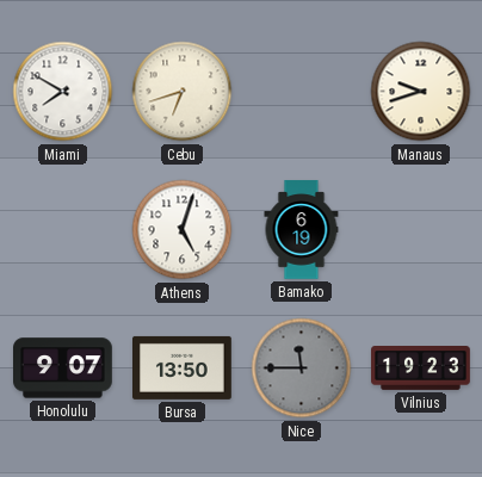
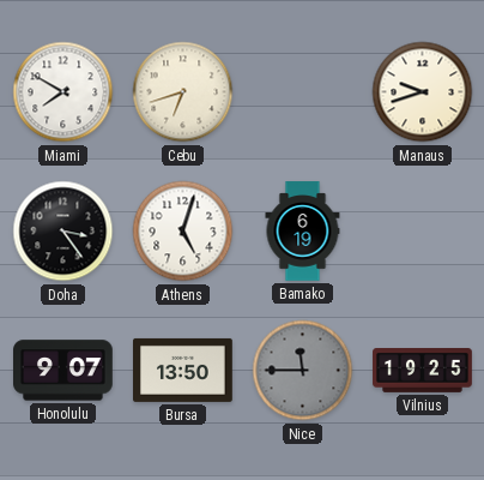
Doha: none -> 3:24
Vilnius: 19:23 -> 19:25
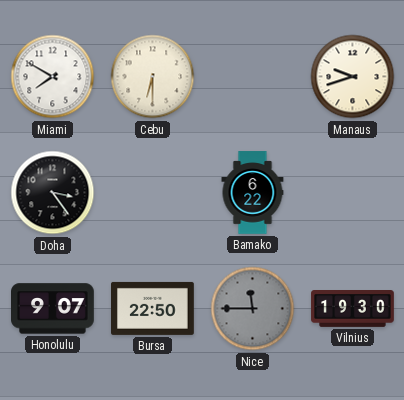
Cebu: 6:42 -> 6:30
Athens: 5:03 -> none
Bamako: 6:19 -> 6:22
Bursa: 13:50 -> 22:50
Vilnius: 19:25 -> 19:30
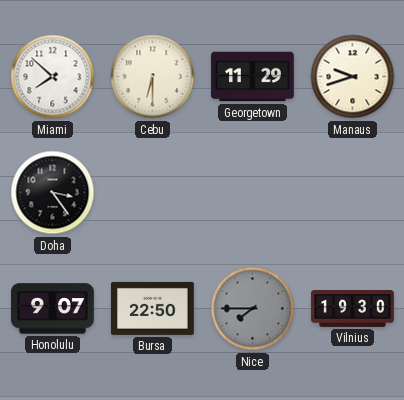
Miami: 7:50 -> 7:52
Georgetown: none -> 11:29
Bamako: 6:22 -> none
Nice: 11:45 -> 7:45
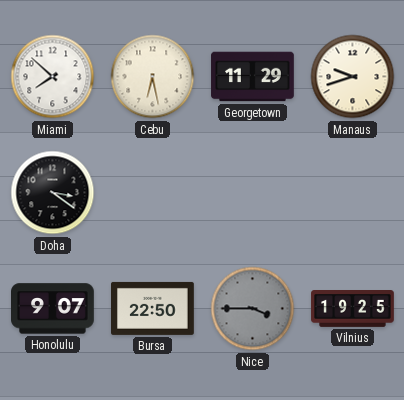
Cebu: 6:30 -> 6:28
Doha: 3:24 -> 3:21
Nice: 7:45 -> 3:45
Vilnius: 19:30 -> 19:25
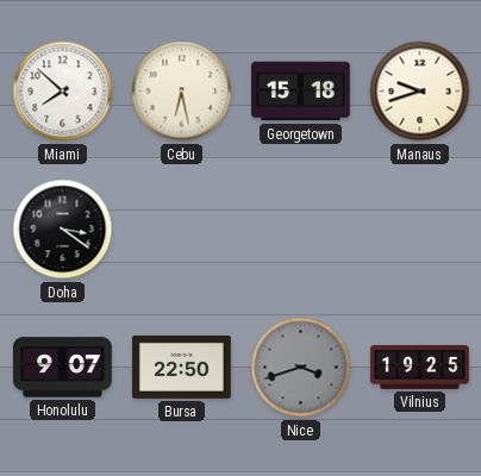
Georgetown: 11:29 -> 15:18
Nice: 3:45 -> 3:42
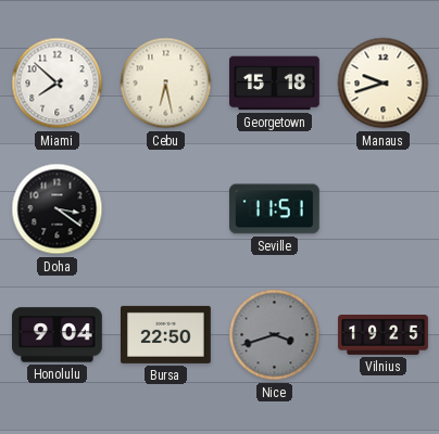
Seville: none -> 11:51
Honolulu: 9:07 -> 9:04
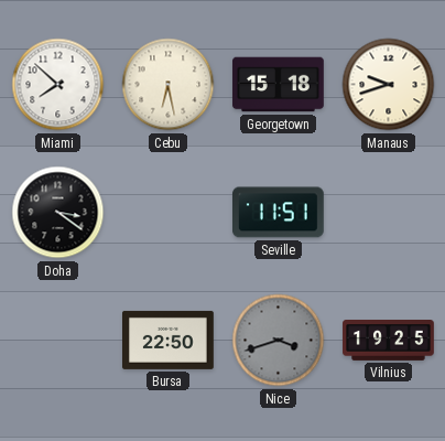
Honolulu: 9:04 -> none
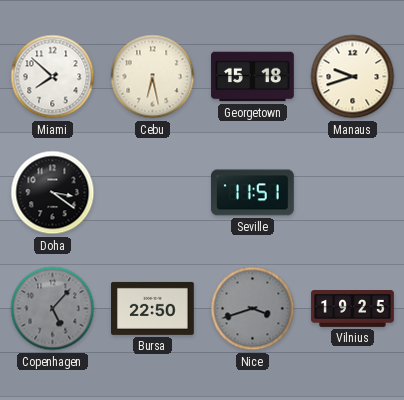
Copenhagen: none -> 5:07
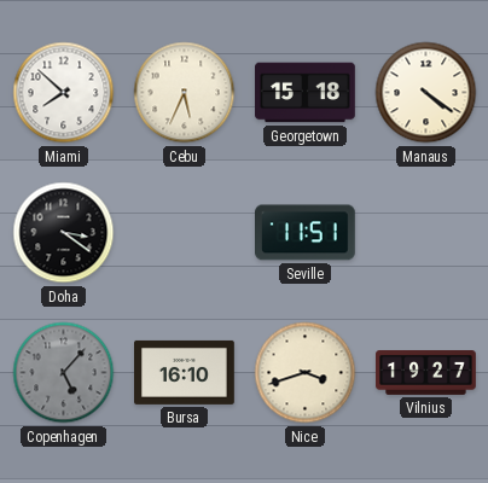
Cebu: 6:28 -> 5:34
Manaus: 9:42 -> 4:21
Bursa: 22:50 -> 16:10
Nice dial: grey -> cream
Vilnius: 19:25 -> 19:27
